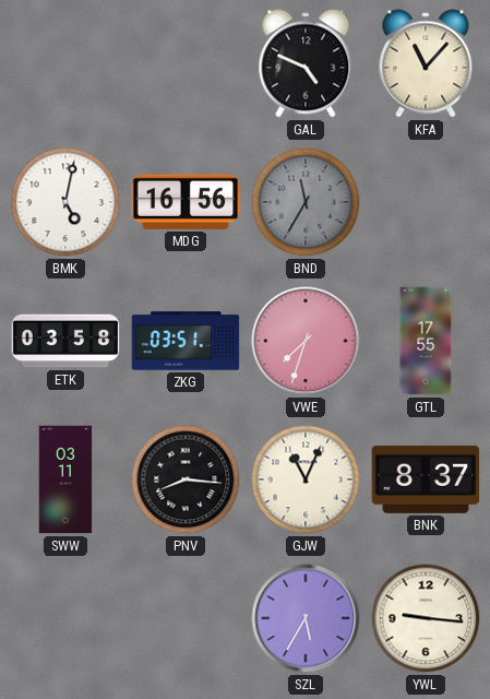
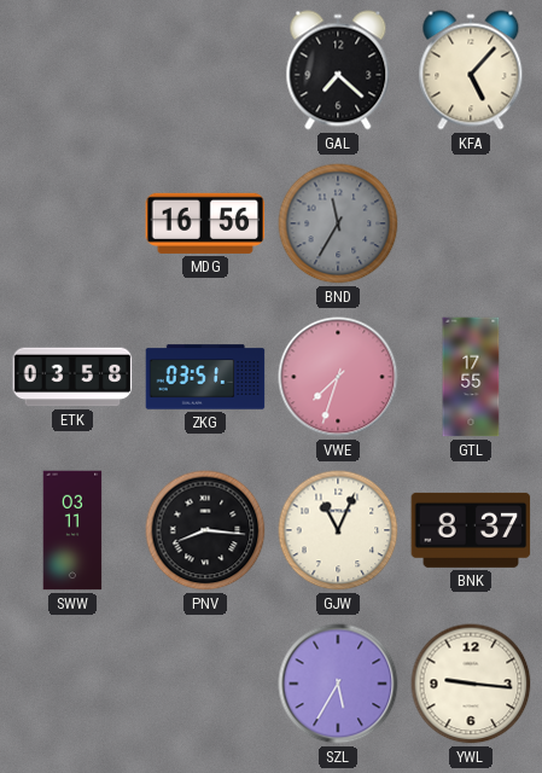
GAL: 4:49 -> 7:22
KFA: 11:07 -> 5:07
BMK: 5:02 -> none
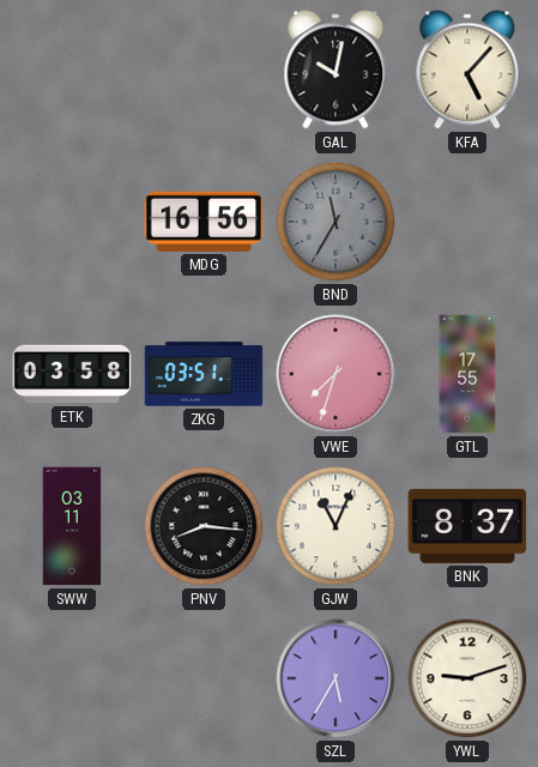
GAL: 7:22 -> 10:02
YWL: 9:16 -> 9:12
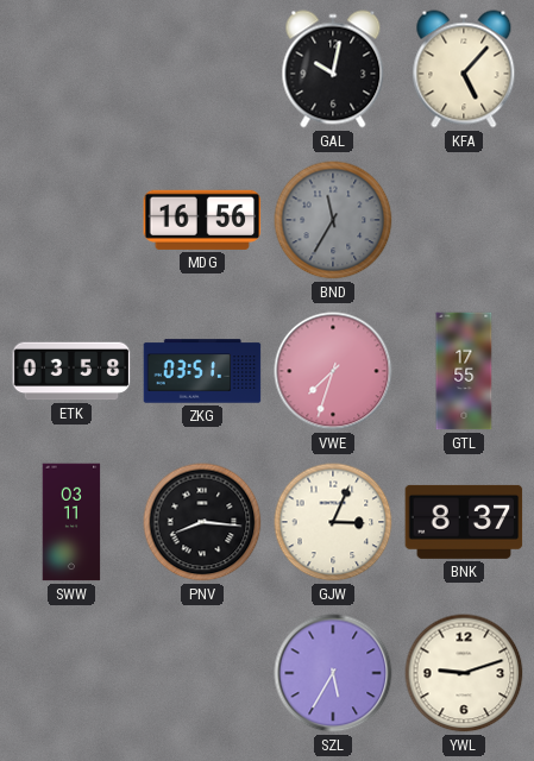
GJW: 11:04 -> 3:04
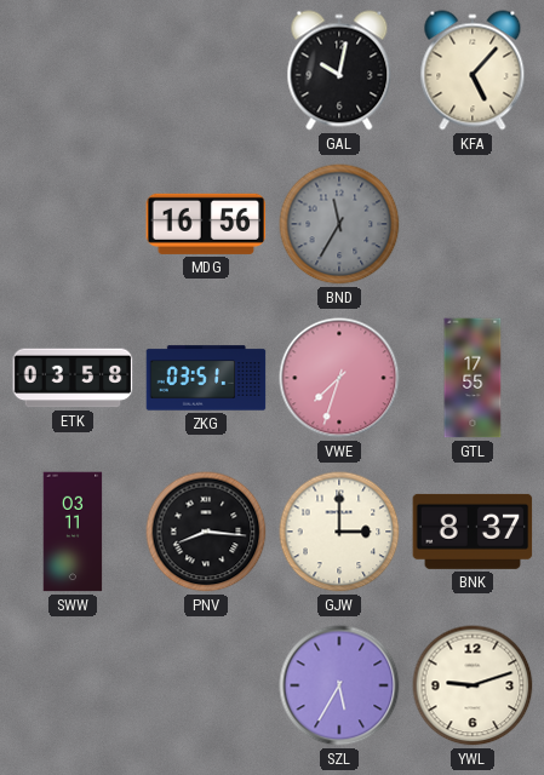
GJW: 3:04 -> 3:00
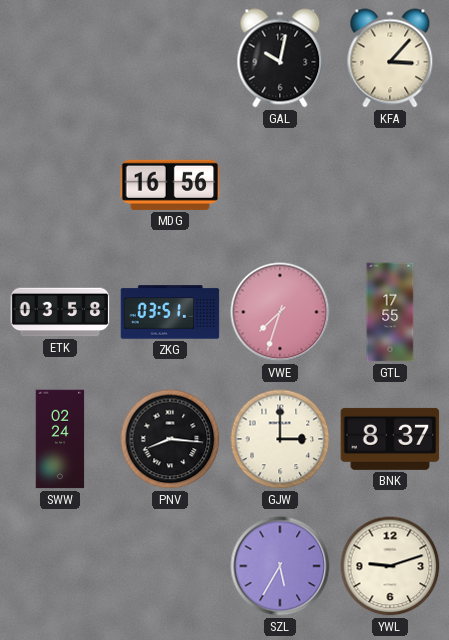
KFA: 5:07 -> 3:07
BND: 11:35 -> none
SWW: 03:11 -> 02:24
